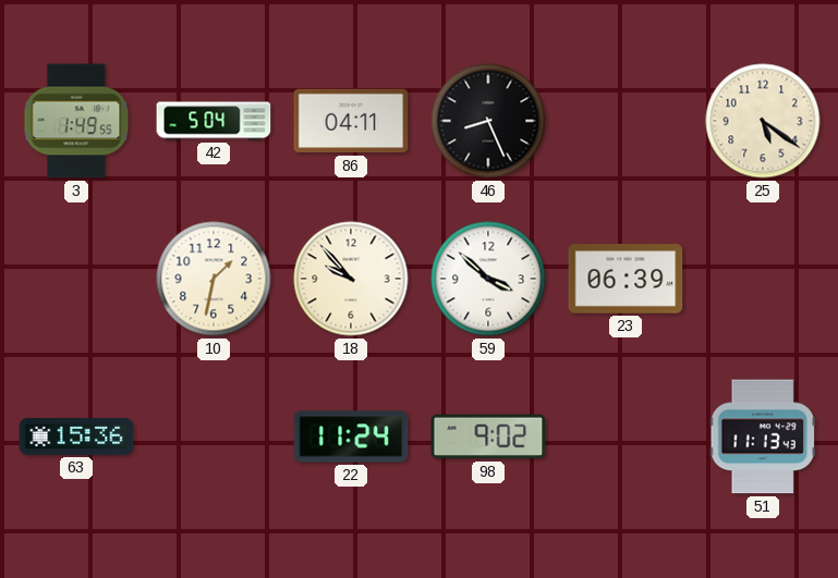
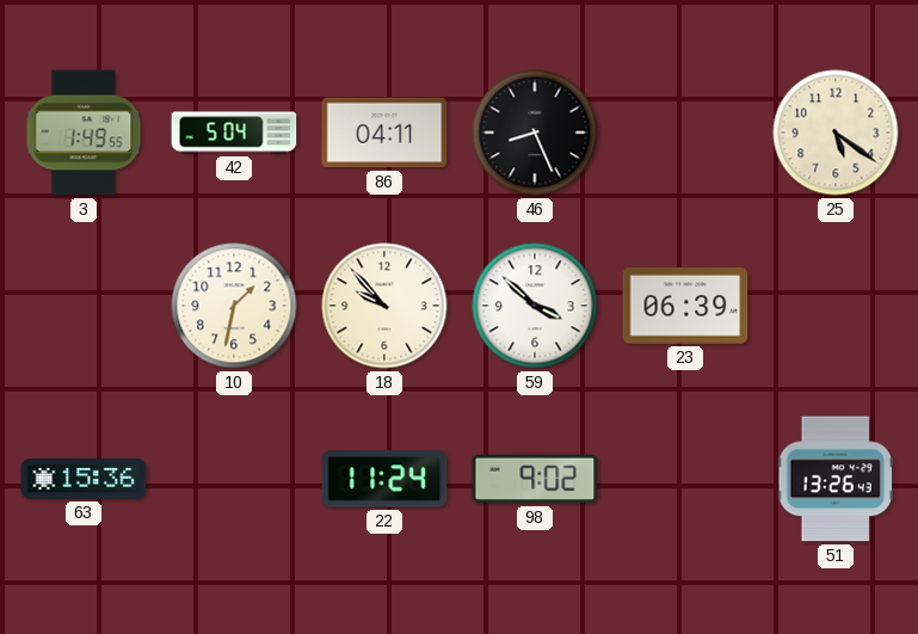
51: 11:13 -> 13:26
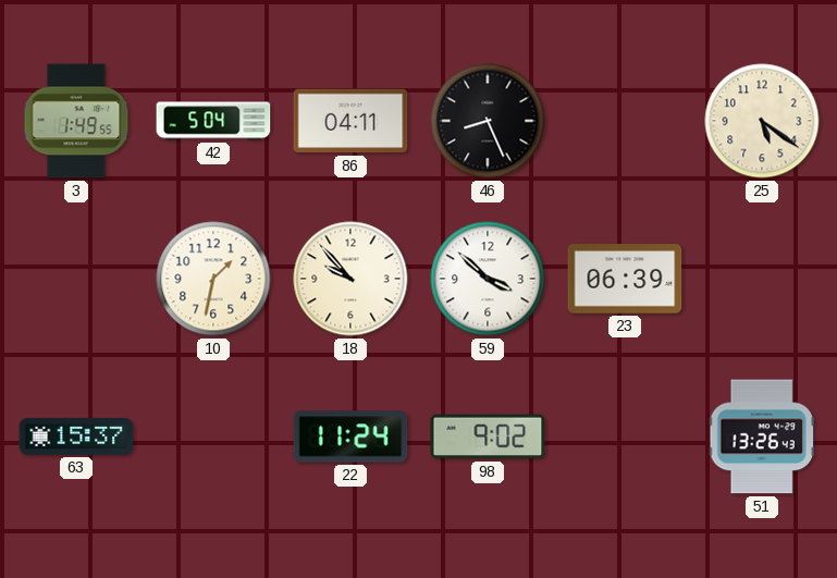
63: 15:36 -> 15:37
